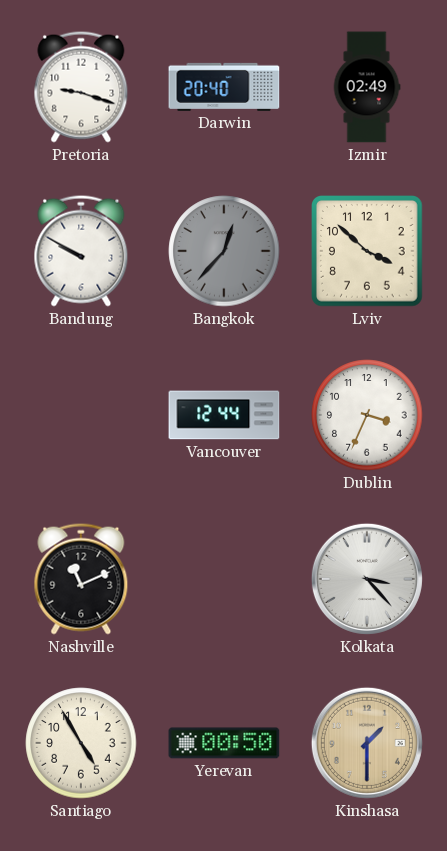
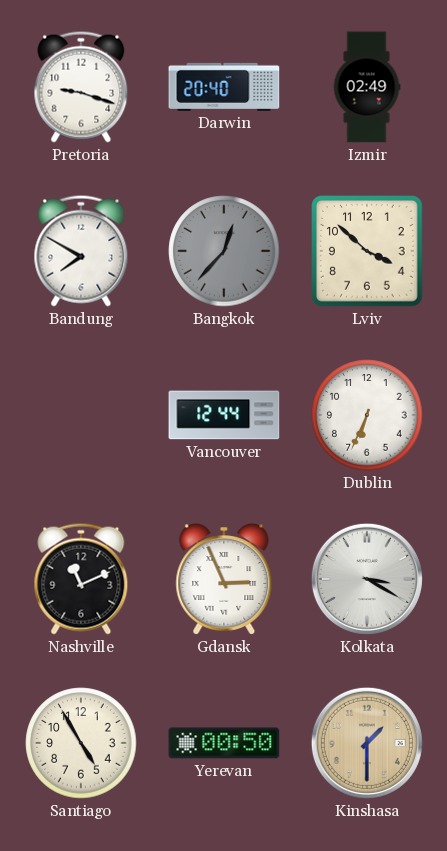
Bandung: 9:50 -> 7:50
Dublin: 3:34 -> 6:34
Gdansk: none -> 2:56
Kolkata: 3:23 -> 3:20
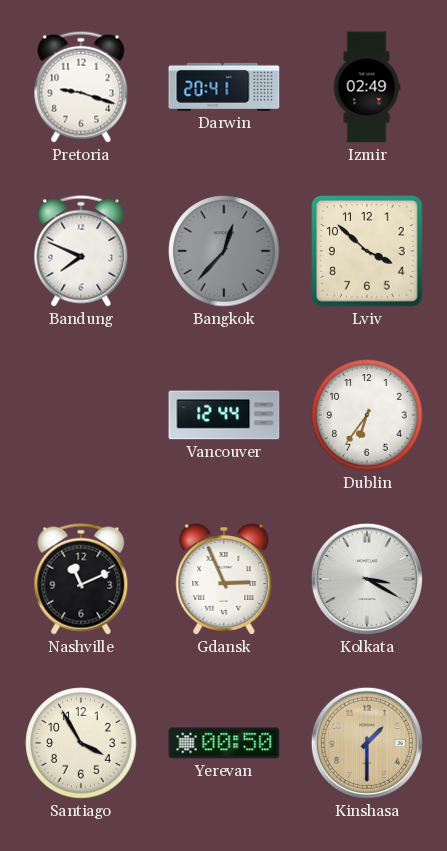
Darwin: 20:40 -> 20:41
Bandung: 7:50 -> 7:49
Dublin: 6:34 -> 6:36
Santiago: 4:55 -> 3:55
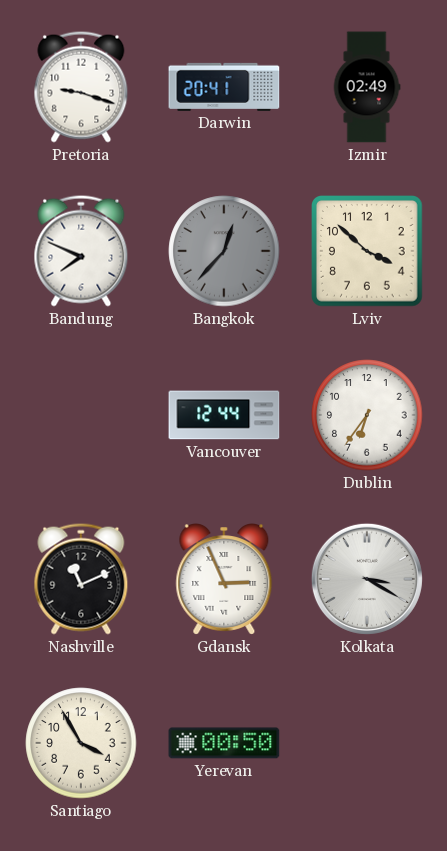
Kinshasa: 1:30 -> none
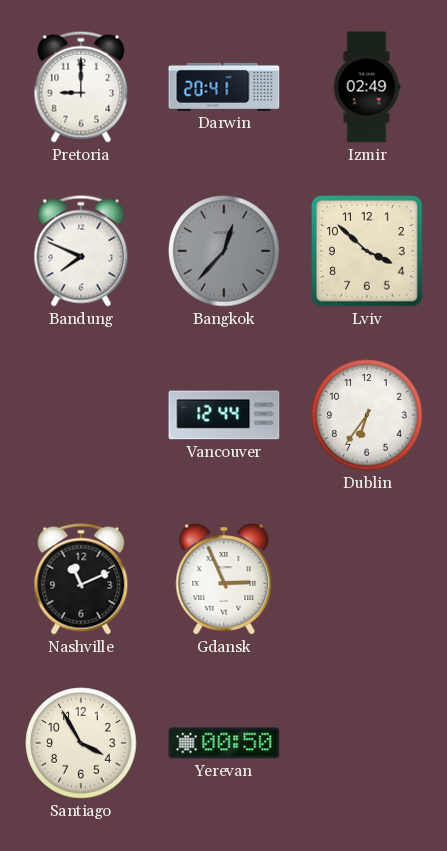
Pretoria: 9:18 -> 9:00
Kolkata: 3:20 -> none
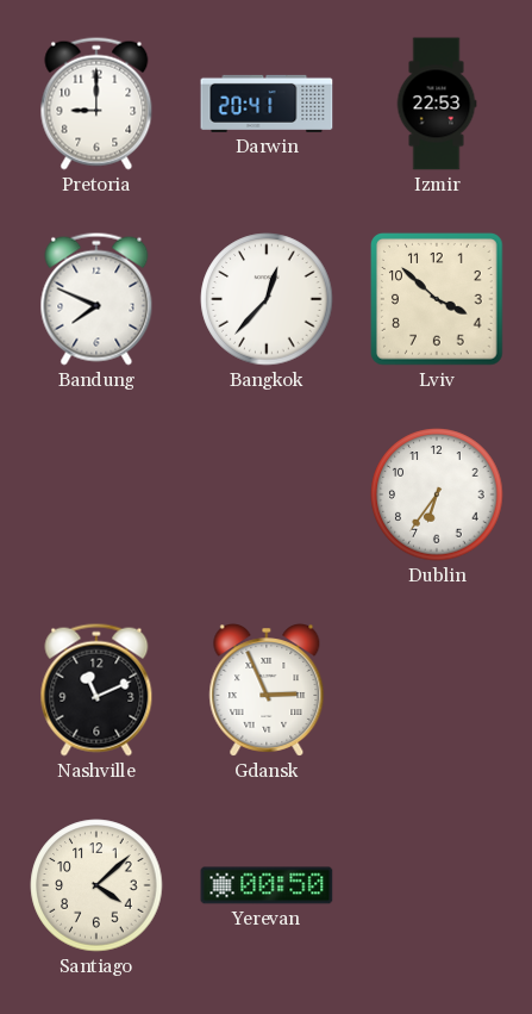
Izmir: 02:49 -> 22:53
Bangkok dial: grey -> white
Vancouver: 12:44 -> none
Santiago: 3:55 -> 4:08
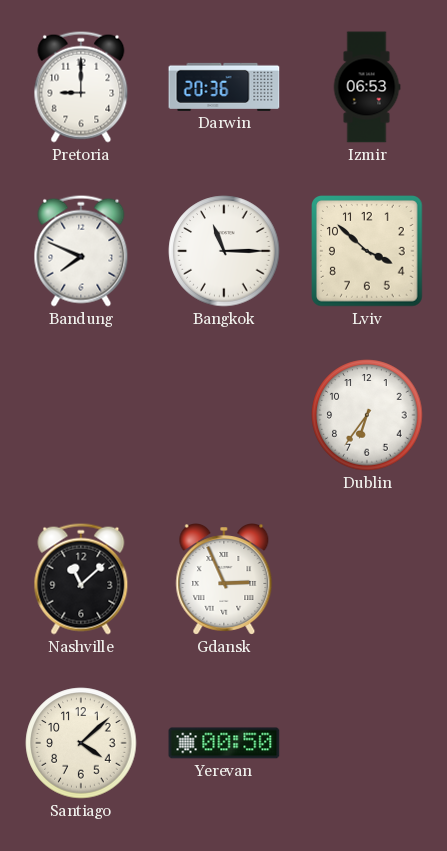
Darwin: 20:41 -> 20:36
Izmir: 22:53 -> 06:53
Bangkok: 12:37 -> 11:15
Nashville: 11:11 -> 11:08
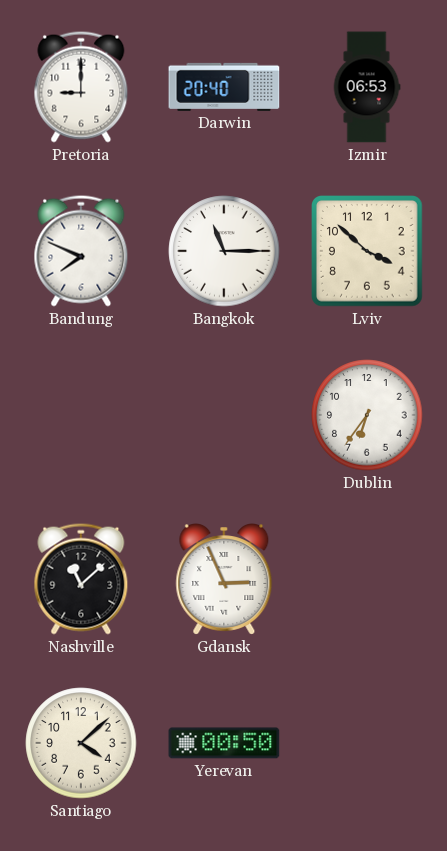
Darwin: 20:36 -> 20:40
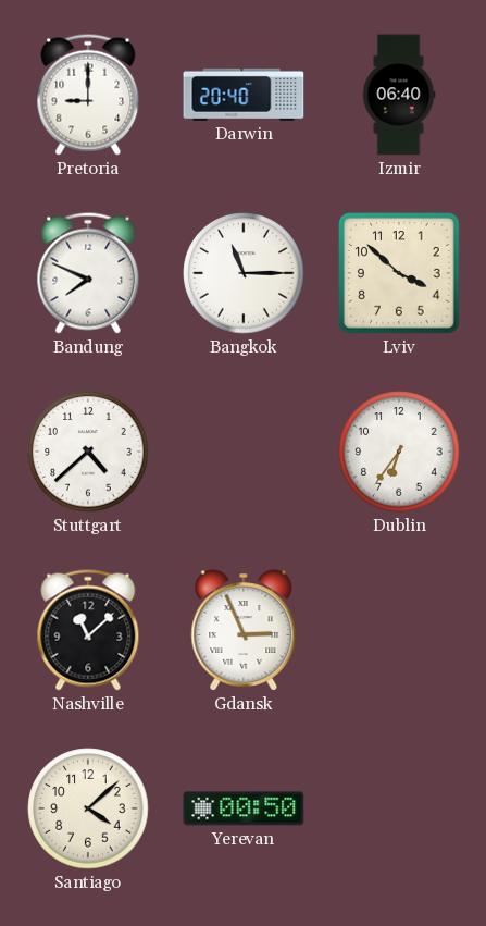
Izmir: 06:53 -> 06:40
Stuttgart: none -> 4:38
